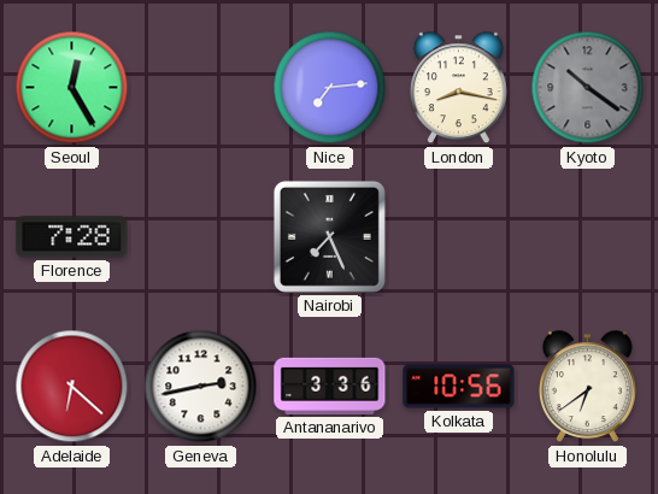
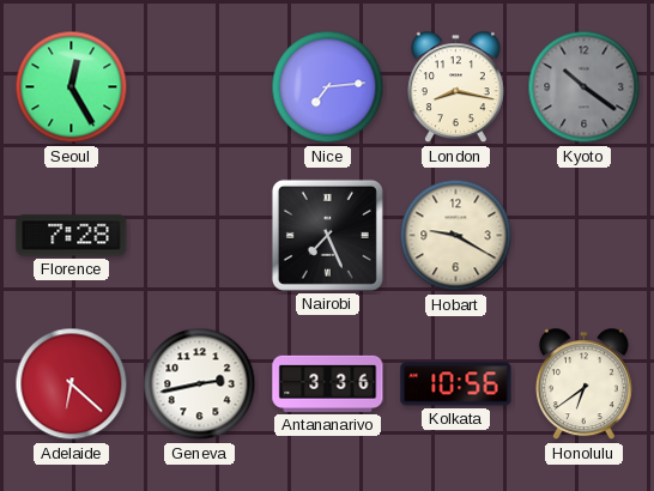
Hobart: none -> 9:20
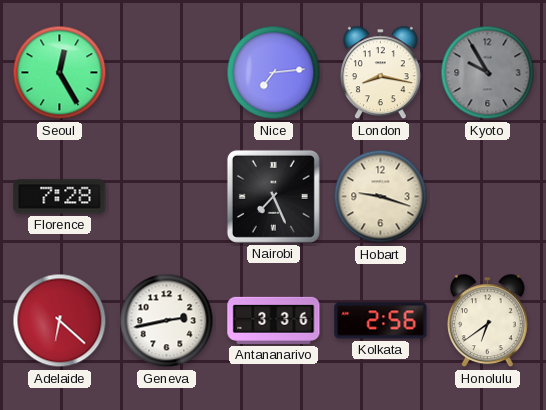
Kyoto: 10:21 -> 9:55
Hobart: 9:20 -> 9:18
Kolkata: 10:56 -> 2:56
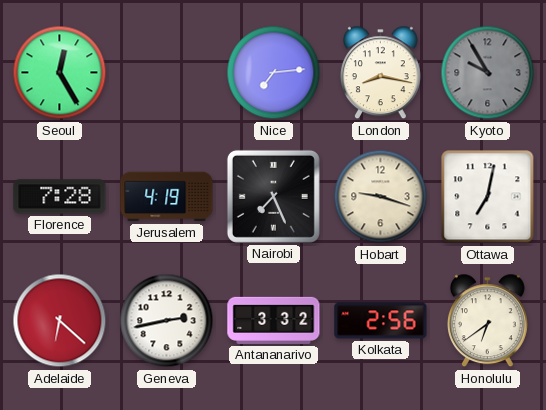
Jerusalem: none -> 4:19
Ottawa: none -> 7:02
Antananarivo: 3:36 -> 3:32
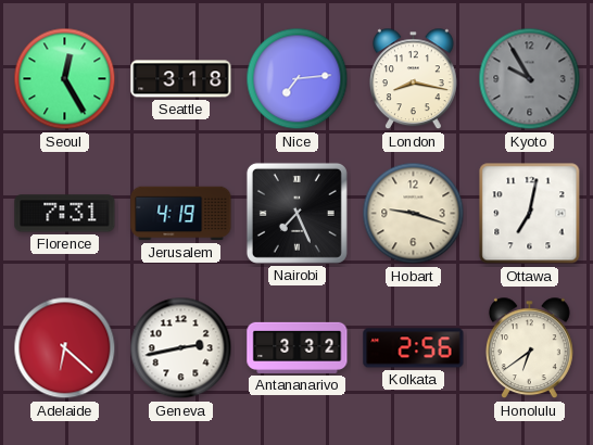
Seattle: none -> 3:18
Florence: 7:28 -> 7:31
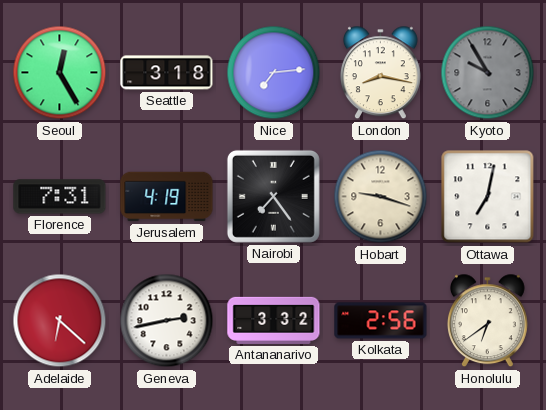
Nairobi: 7:26 -> 7:24
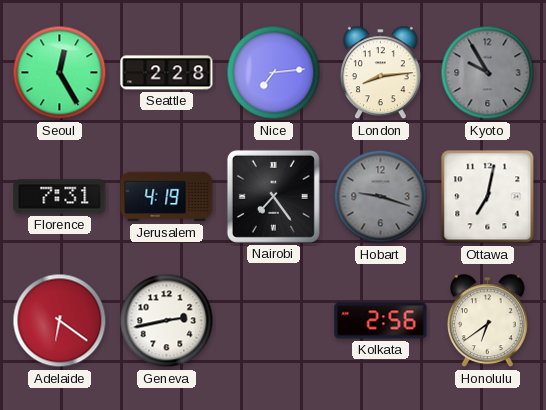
Seattle: 3:18 -> 2:28
London: 8:17 -> 8:14
Hobart dial: cream -> grey
Adelaide: 6:22 -> 6:21
Antananarivo: 3:32 -> none
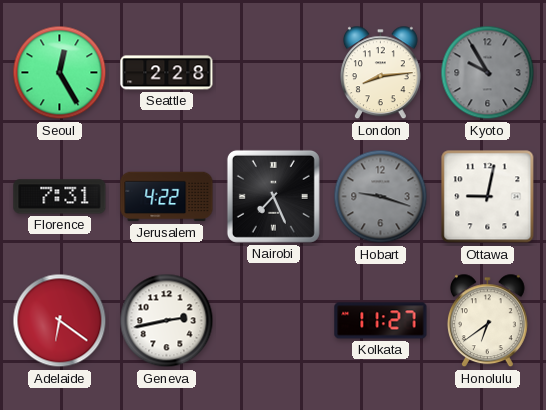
Nice: 7:14 -> none
Jerusalem: 4:19 -> 4:22
Nairobi: 7:24 -> 7:26
Ottawa: 7:02 -> 9:02
Kolkata: 2:56 -> 11:27
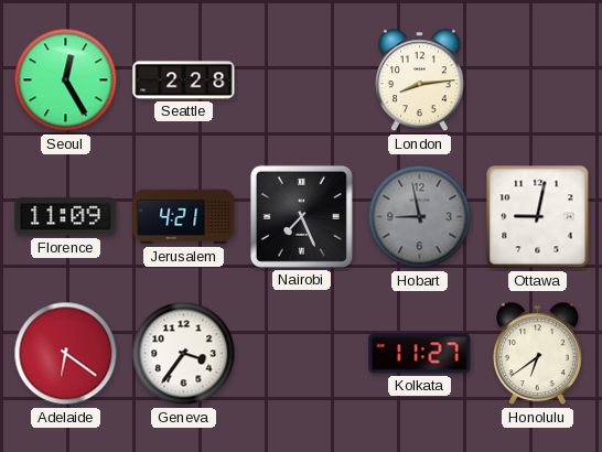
Kyoto: 9:55 -> none
Florence: 7:31 -> 11:09
Jerusalem: 4:22 -> 4:21
Hobart: 9:18 -> 8:58
Geneva: 2:43 -> 3:36
